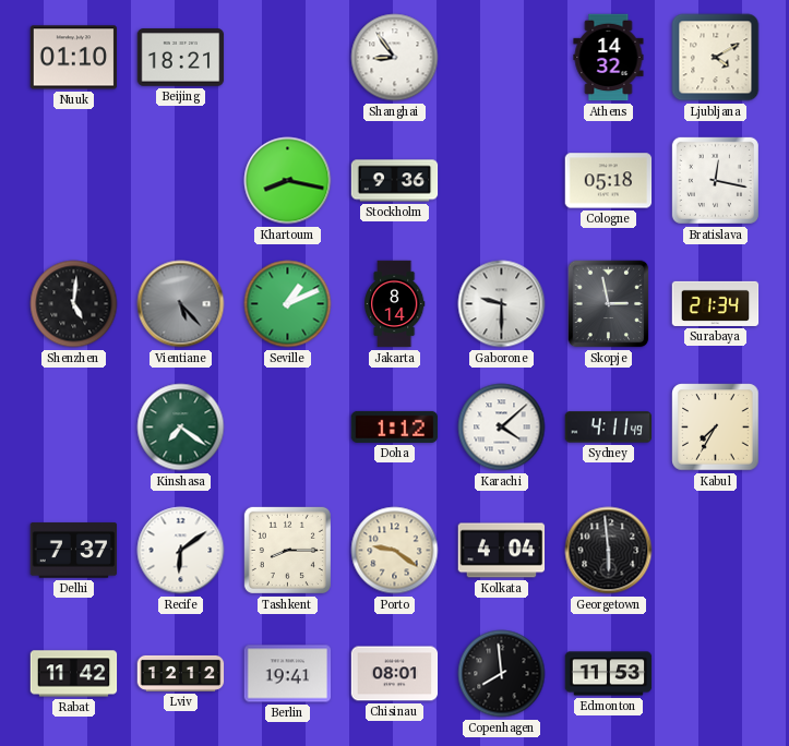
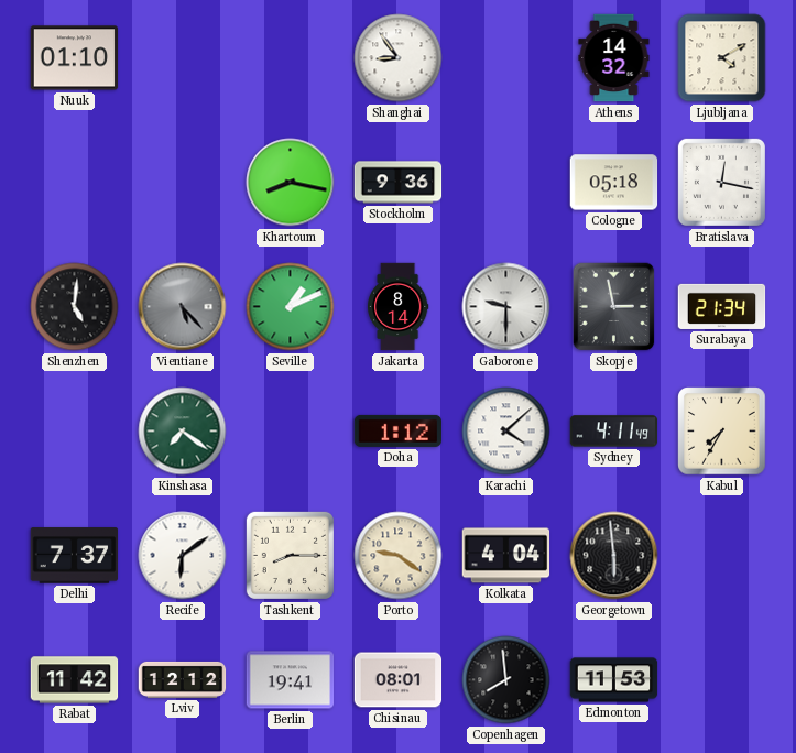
Beijing: 18:21 -> none
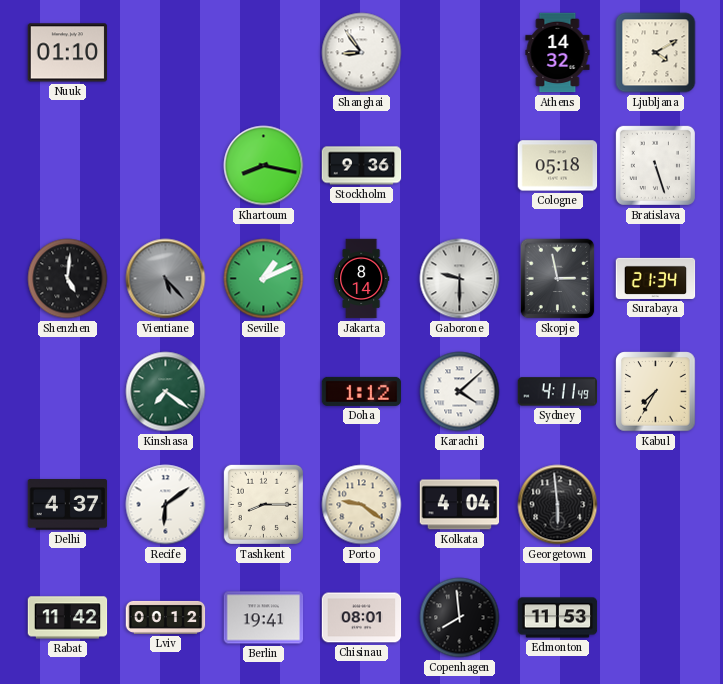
Bratislava: 12:17 -> 5:27
Delhi: 7:37 -> 4:37
Lviv: 12:12 -> 00:12
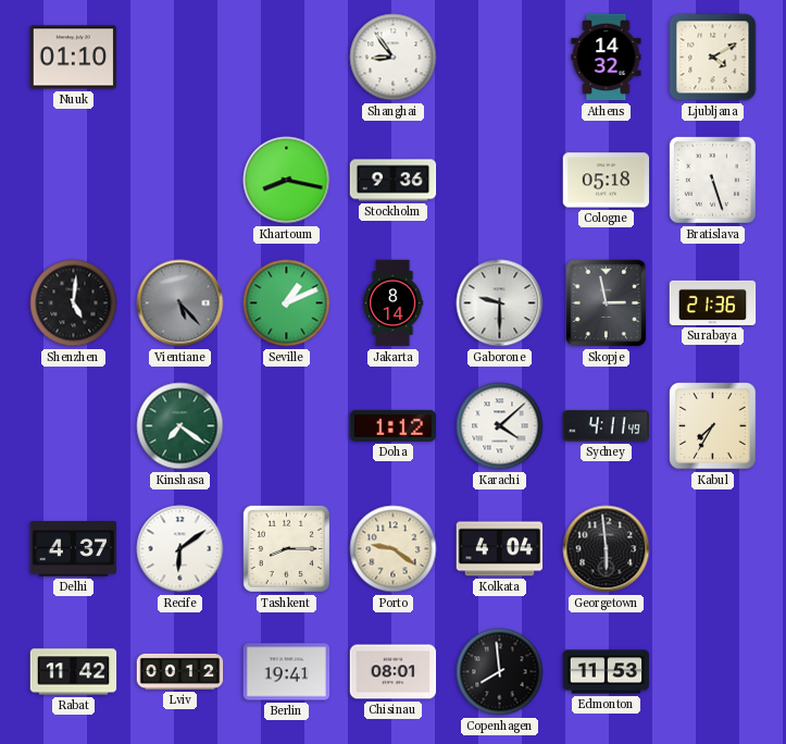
Surabaya: 21:34 -> 21:36
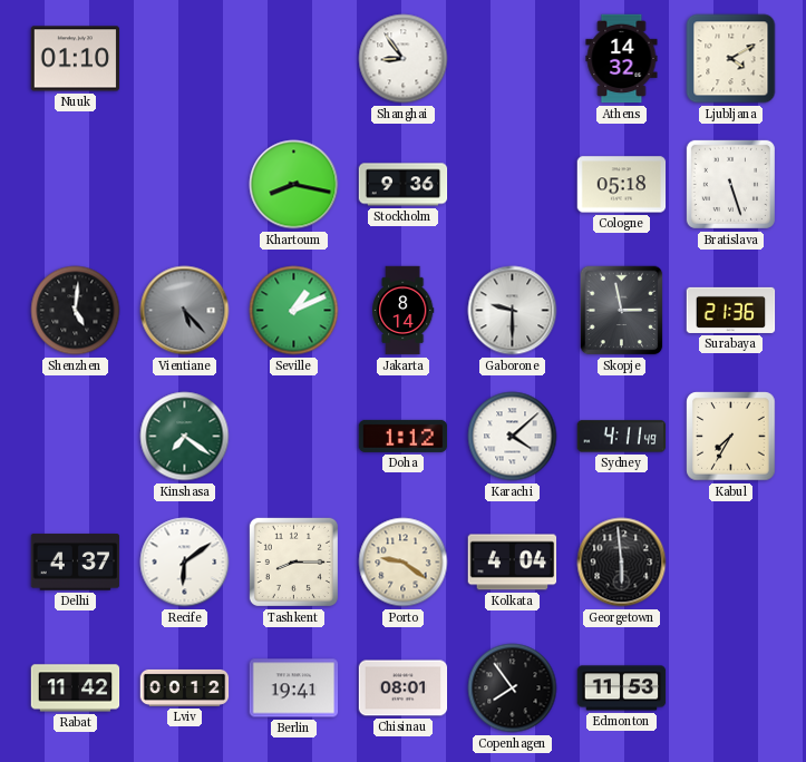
Copenhagen: 7:59 -> 7:54
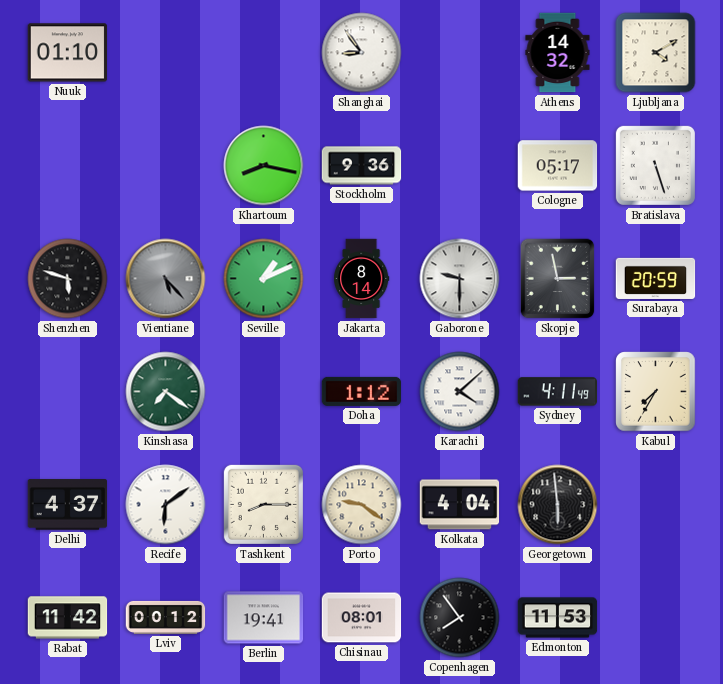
Cologne: 05:18 -> 05:17
Shenzhen: 5:01 -> 5:48
Surabaya: 21:36 -> 20:59
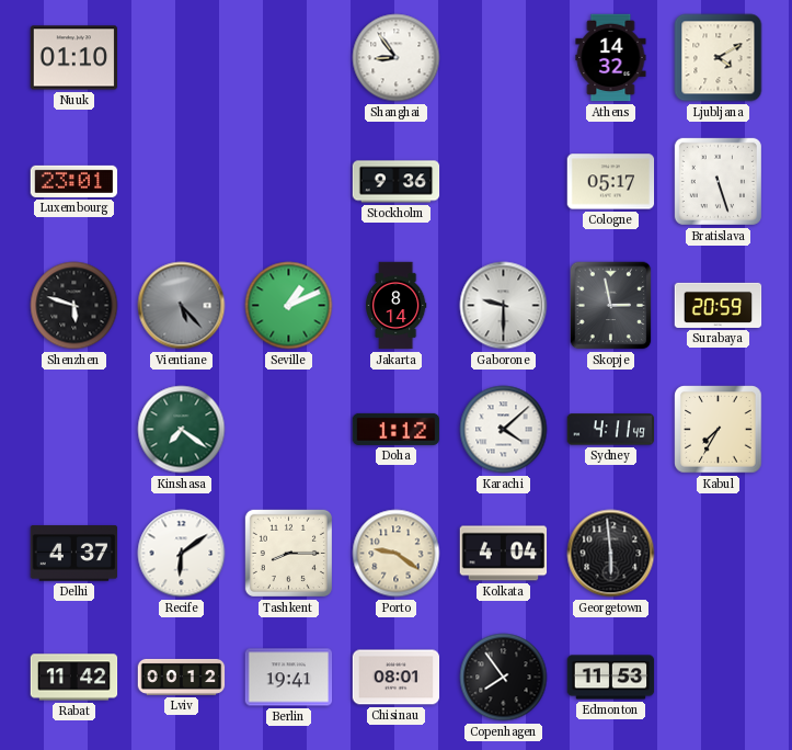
Luxembourg: none -> 23:01
Khartoum: 8:17 -> none
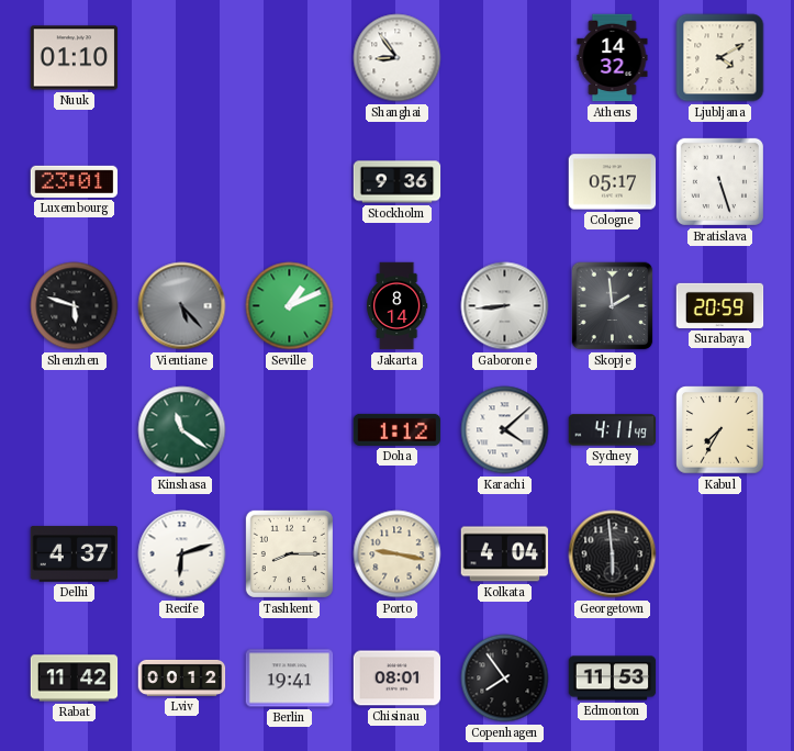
Gaborone: 9:30 -> 8:44
Skopje: 2:58 -> 1:59
Kinshasa: 7:21 -> 11:21
Recife: 6:09 -> 6:12
Porto: 9:21 -> 9:17
